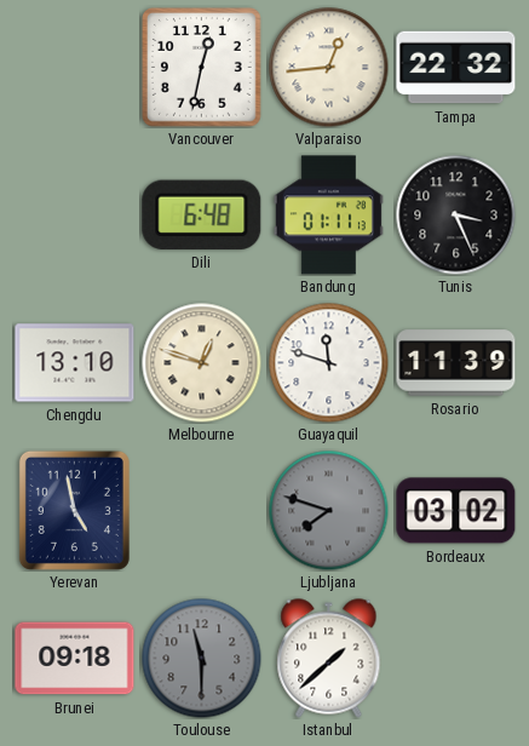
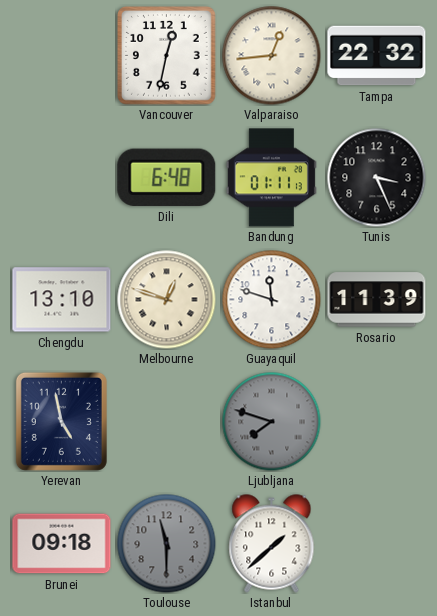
Bordeaux: 03:02 -> none
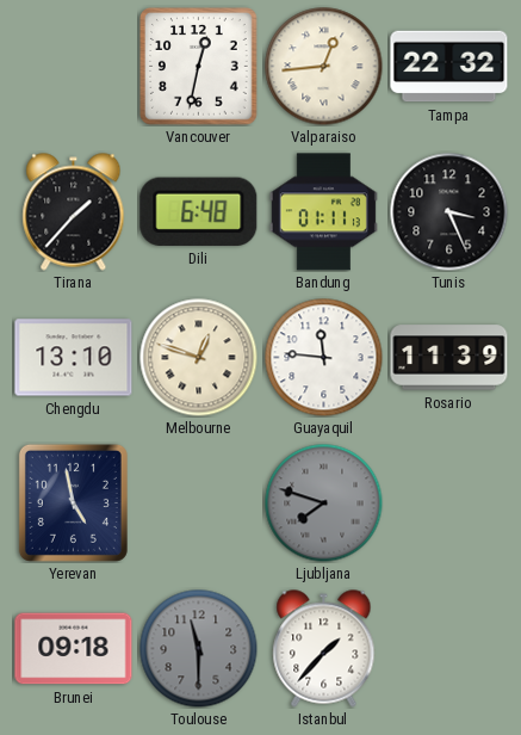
Tirana: none -> 1:37
Guayaquil: 11:48 -> 11:46
Istanbul: 1:38 -> 1:37
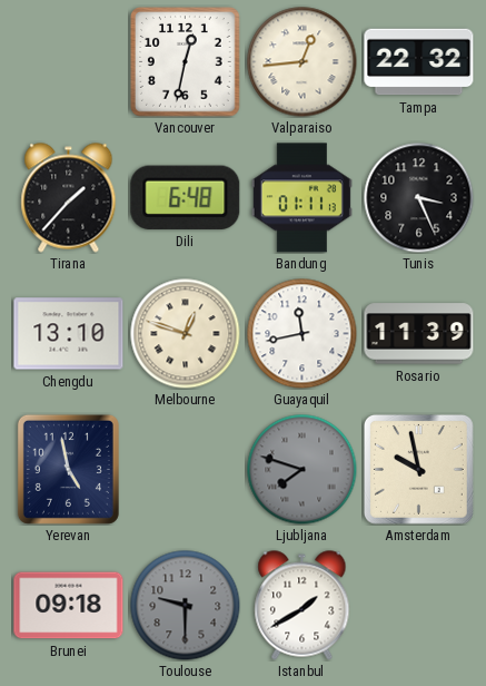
Guayaquil: 11:46 -> 11:43
Amsterdam: none -> 9:58
Toulouse: 11:30 -> 9:30
Istanbul: 1:37 -> 1:40
